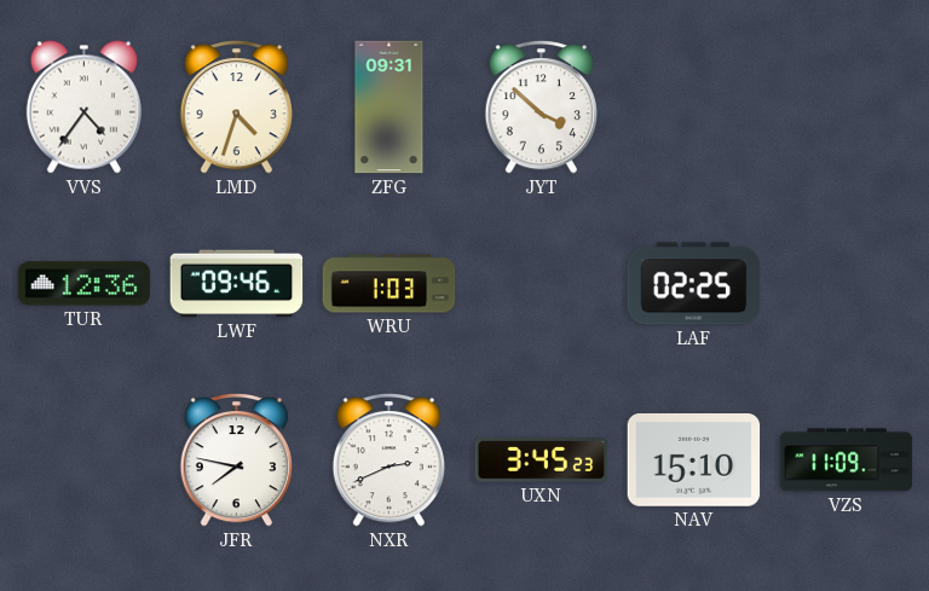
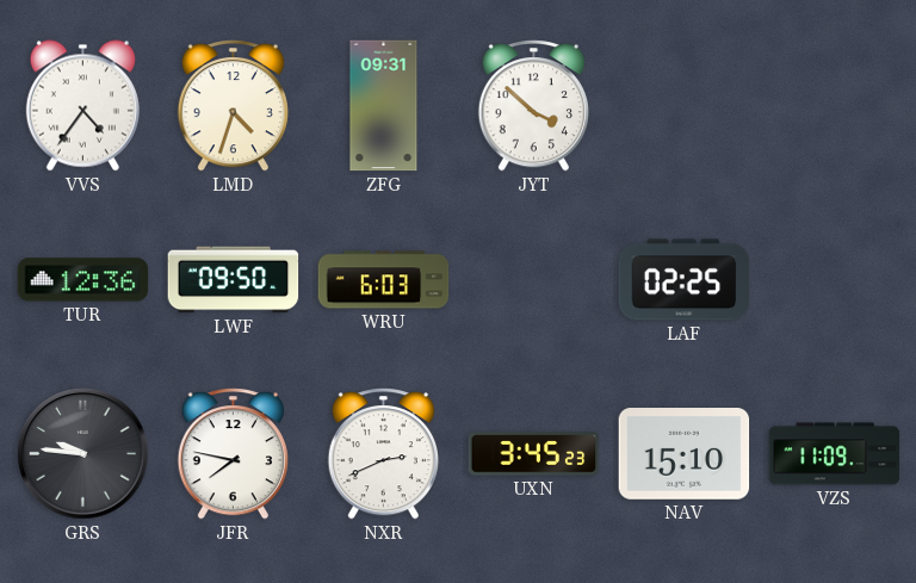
LWF: 09:46 -> 09:50
WRU: 1:03 -> 6:03
GRS: none -> 9:46
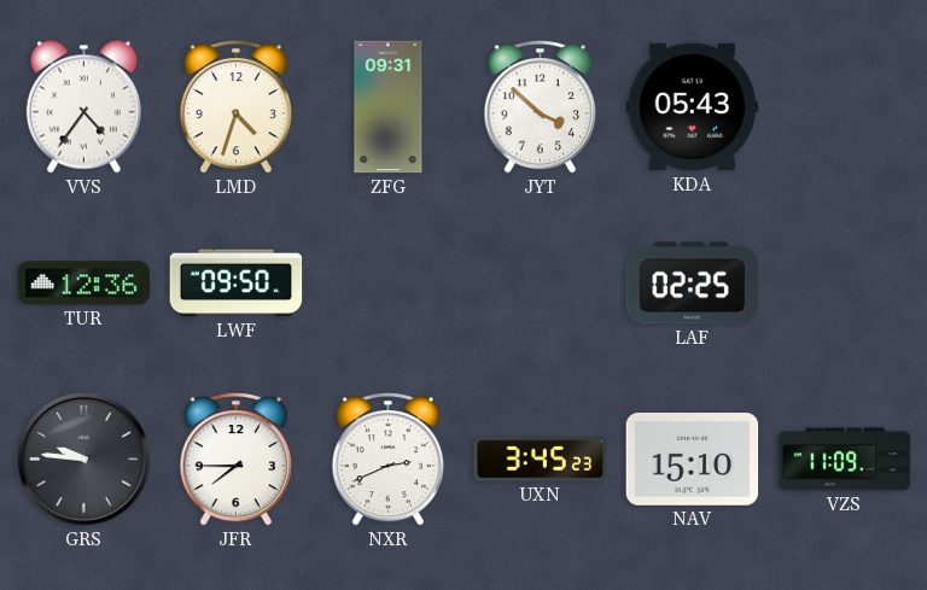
KDA: none -> 05:43
WRU: 6:03 -> none
JFR: 7:47 -> 7:45
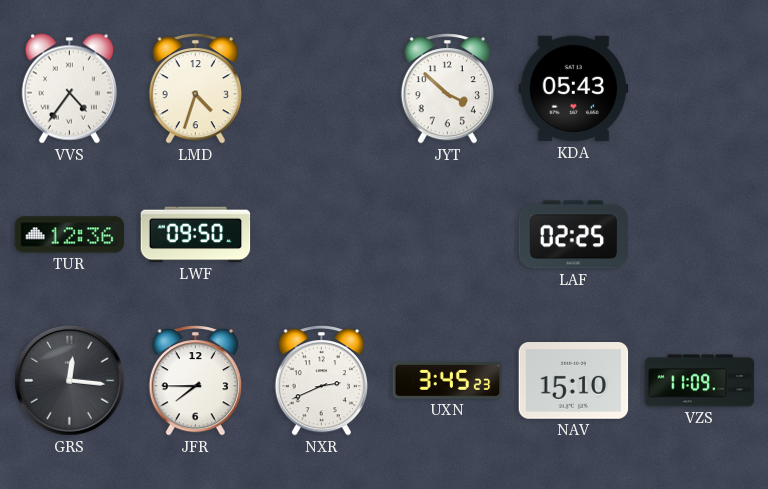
ZFG: 09:31 -> none
GRS: 9:46 -> 12:16
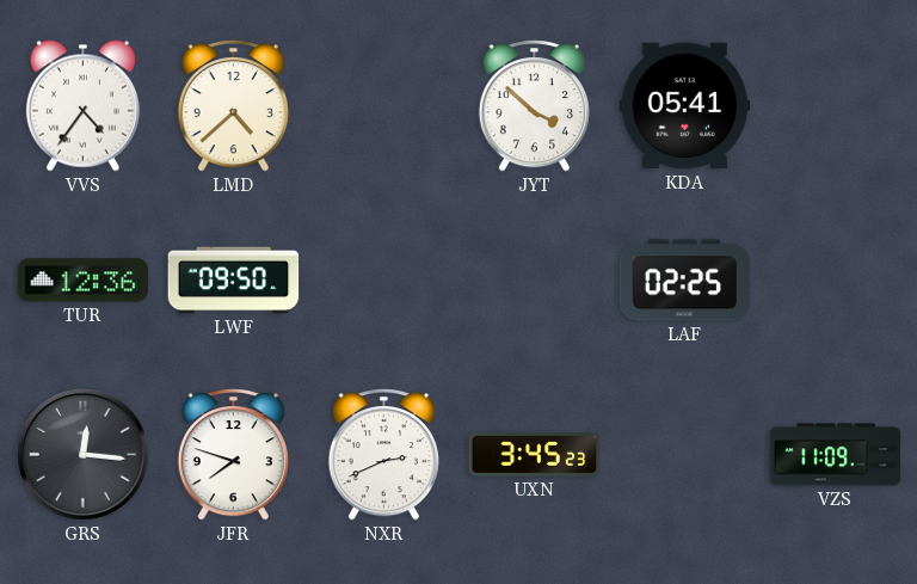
LMD: 4:33 -> 4:38
KDA: 05:43 -> 05:41
JFR: 7:45 -> 7:48
NAV: 15:10 -> none
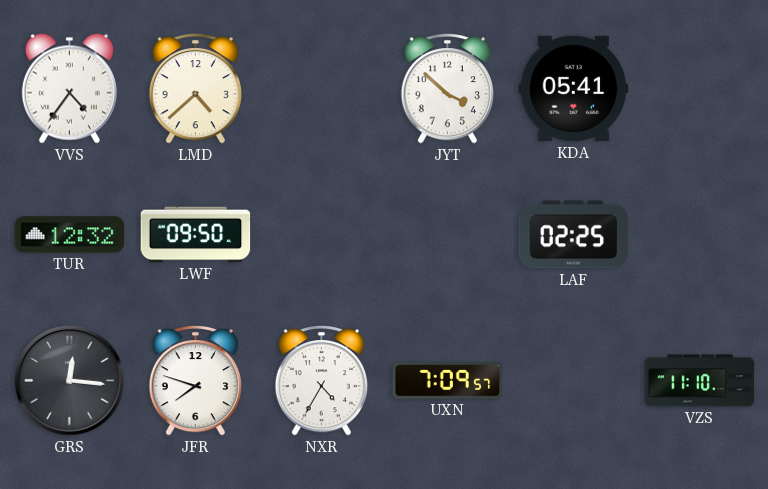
TUR: 12:36 -> 12:32
NXR: 2:41 -> 4:35
UXN: 3:45 -> 7:09
VZS: 11:09 -> 11:10
